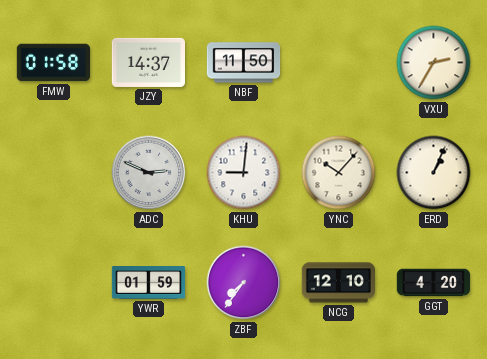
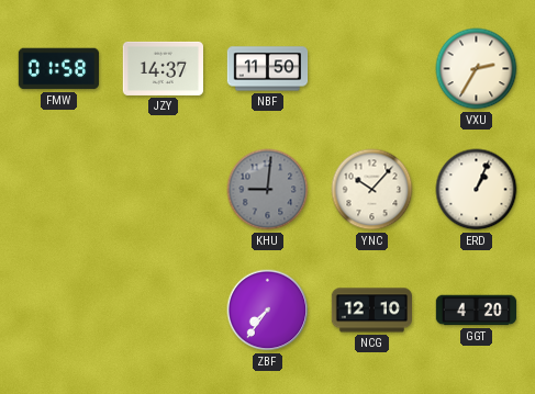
ADC: 2:49 -> none
KHU dial: white -> grey
YWR: 01:59 -> none
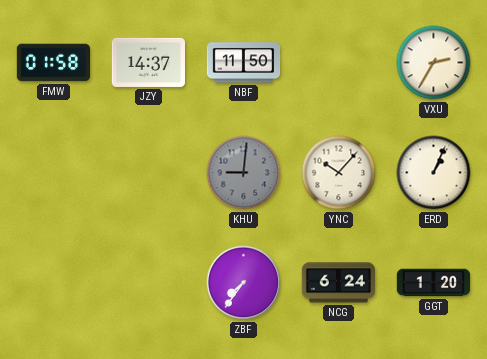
NCG: 12:10 -> 6:24
GGT: 4:20 -> 1:20
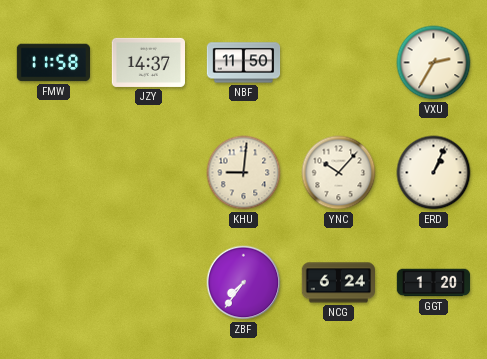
FMW: 01:58 -> 11:58
KHU dial: grey -> cream
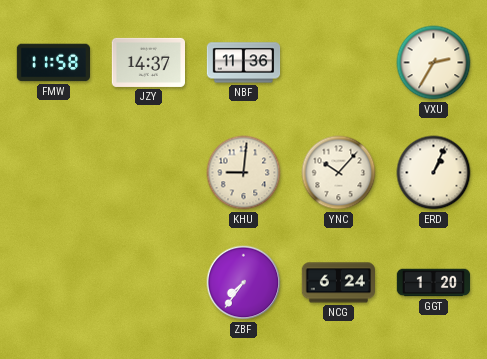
NBF: 11:50 -> 11:36
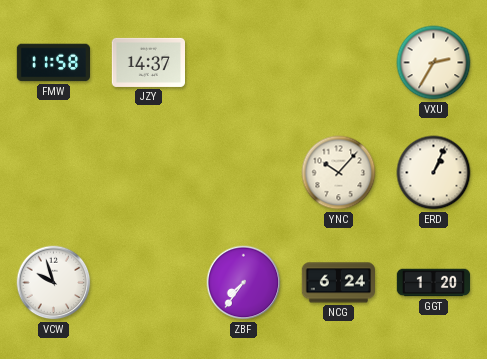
NBF: 11:36 -> none
KHU: 9:01 -> none
VCW: none -> 9:57
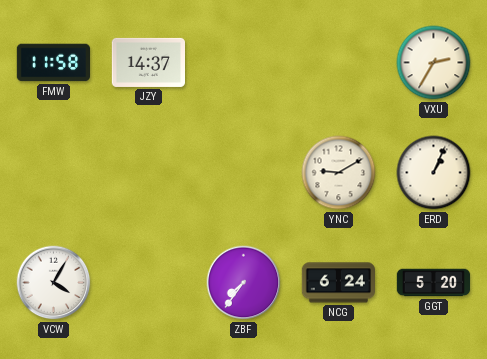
YNC: 10:07 -> 9:10
VCW: 9:57 -> 4:05
GGT: 1:20 -> 5:20
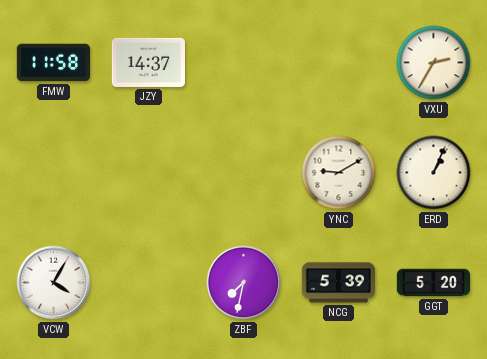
ZBF: 7:36 -> 7:32
NCG: 6:24 -> 5:39
